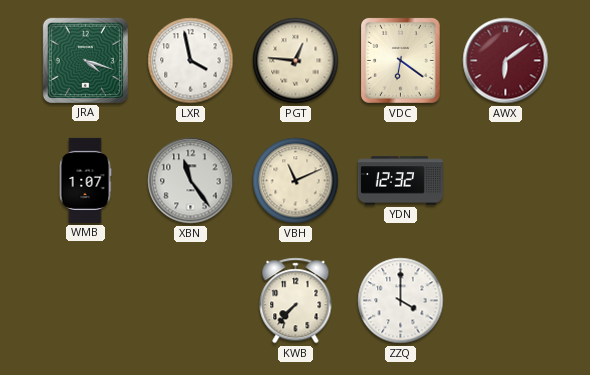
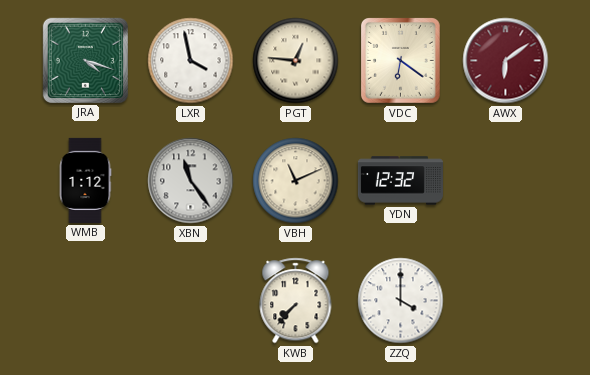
WMB: 1:07 -> 1:12
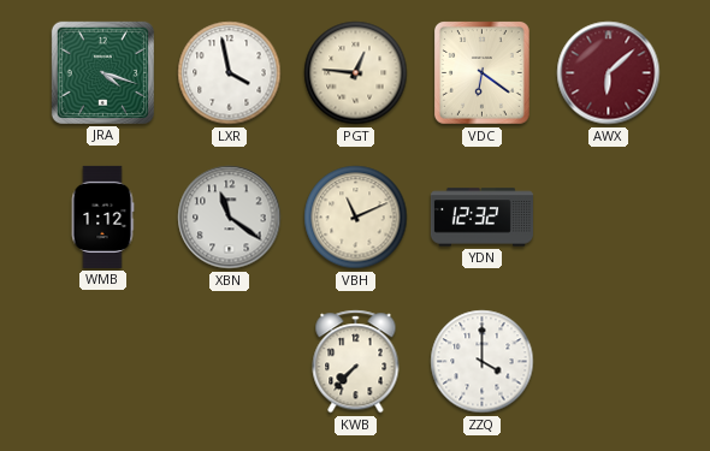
AWX: 6:09 -> 6:08
XBN: 11:24 -> 11:21
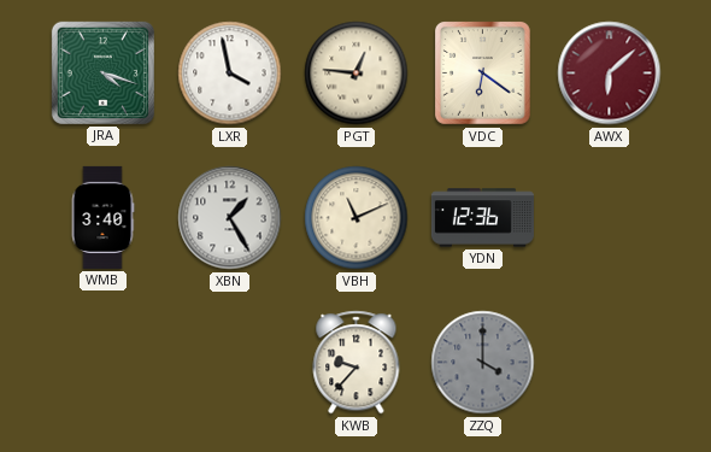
WMB: 1:12 -> 3:40
XBN: 11:21 -> 1:25
YDN: 12:32 -> 12:36
KWB: 7:37 -> 9:37
ZZQ dial: white -> grey
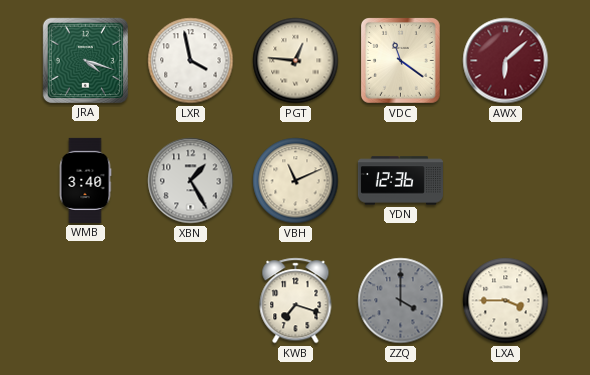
VDC: 6:21 -> 11:21
KWB: 9:37 -> 7:18
LXA: none -> 3:45
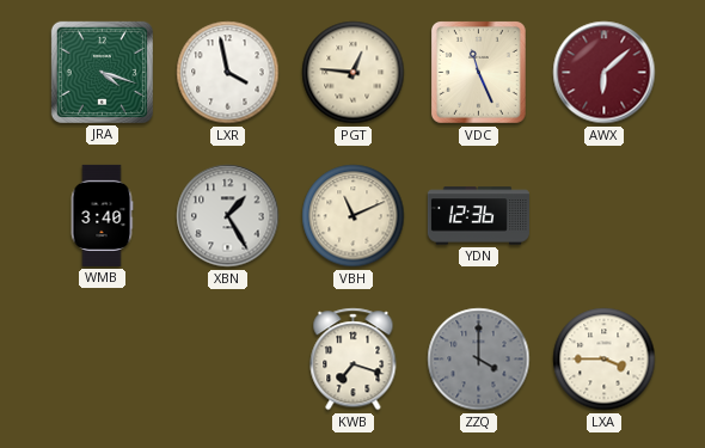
VDC: 11:21 -> 11:26
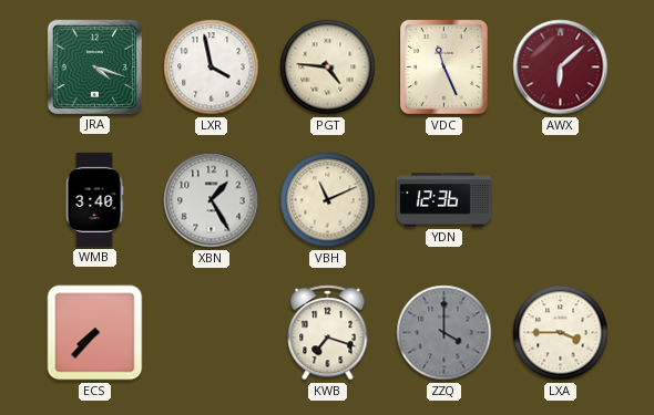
PGT: 12:46 -> 4:46
ECS: none -> 7:37
